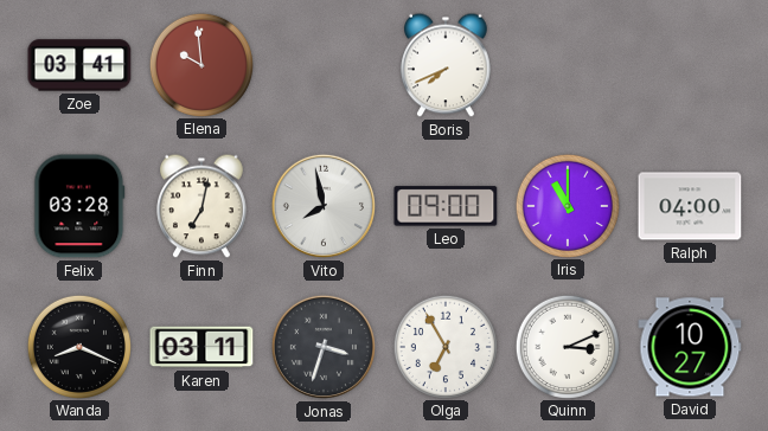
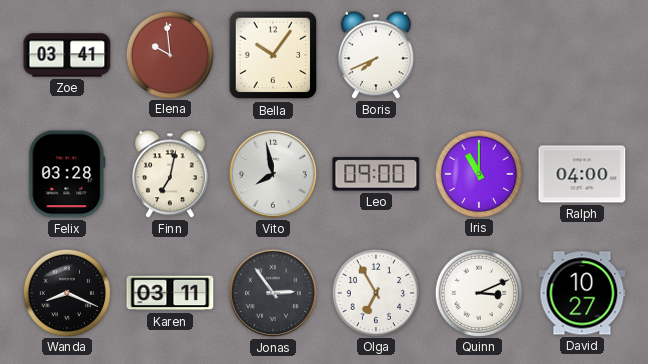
Bella: none -> 10:06
Jonas: 3:33 -> 2:54
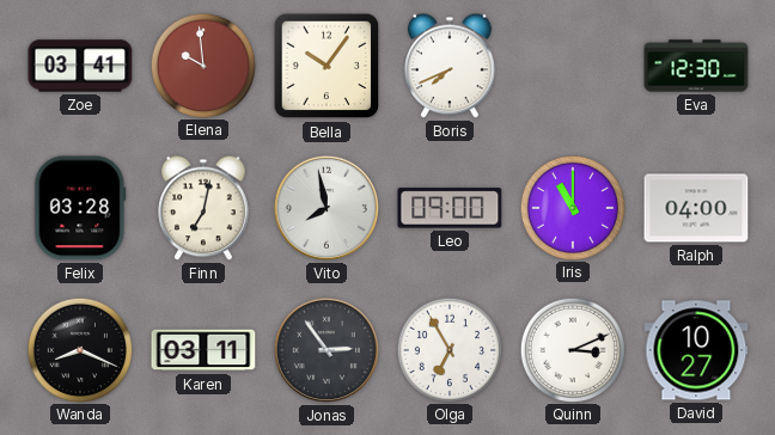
Eva: none -> 12:30
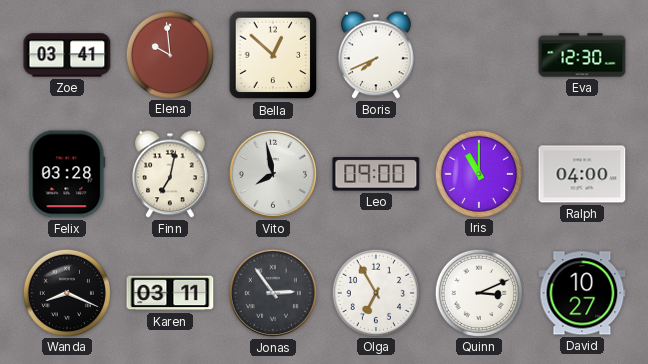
Bella: 10:06 -> 12:52
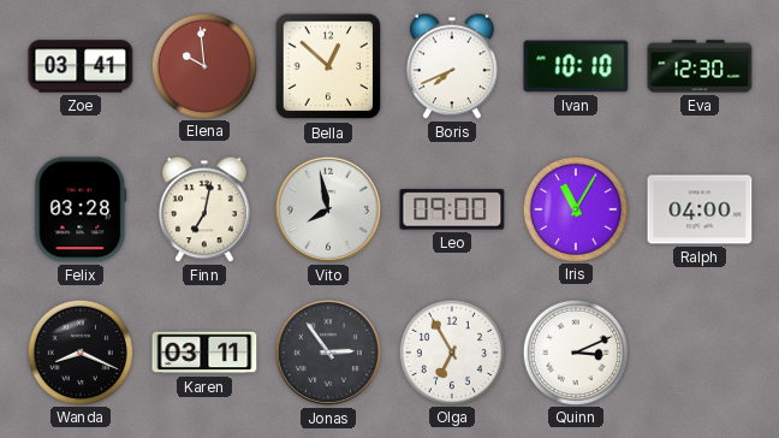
Ivan: none -> 10:10
Iris: 11:00 -> 11:05
David: 10:27 -> none
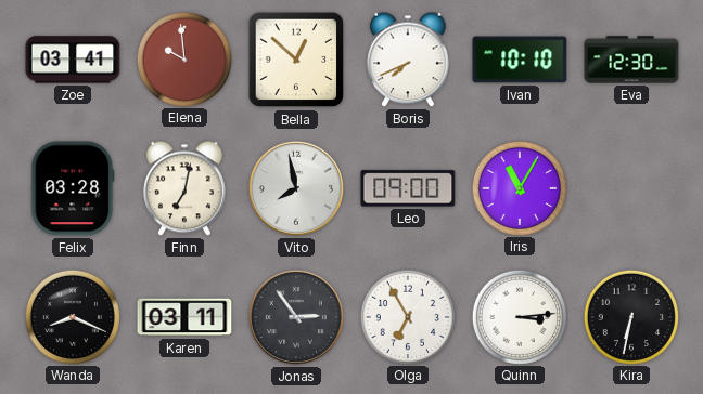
Ralph: 04:00 -> none
Quinn: 3:11 -> 3:14
Kira: none -> 6:32
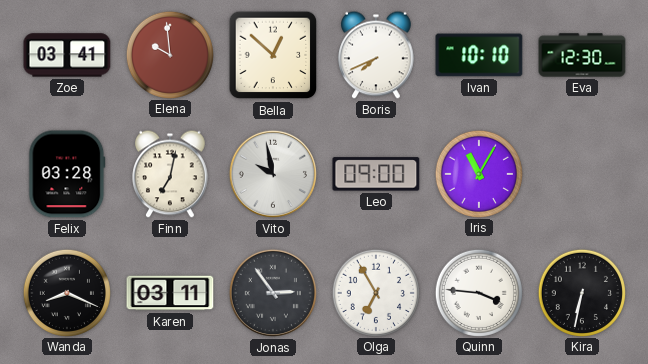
Vito: 7:58 -> 9:58
Quinn: 3:14 -> 3:46
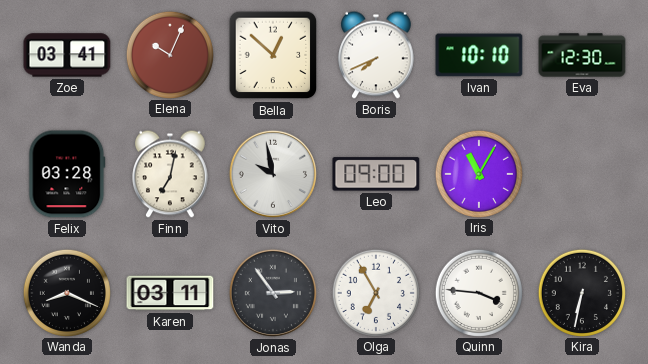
Elena: 9:59 -> 10:04
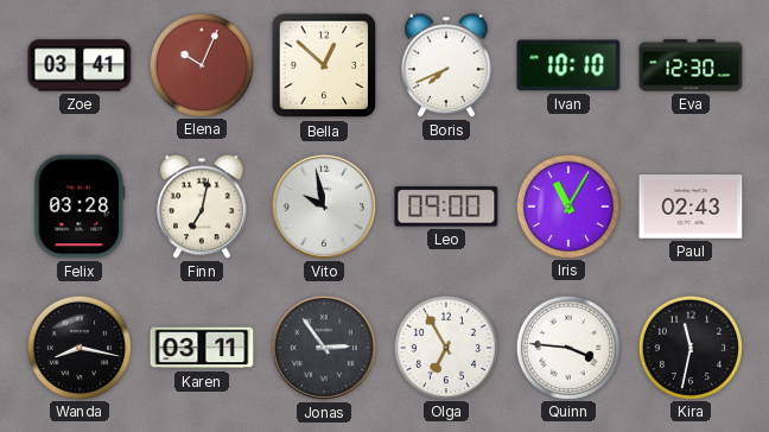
Paul: none -> 02:43
Wanda: 8:19 -> 8:17
Kira: 6:32 -> 11:32
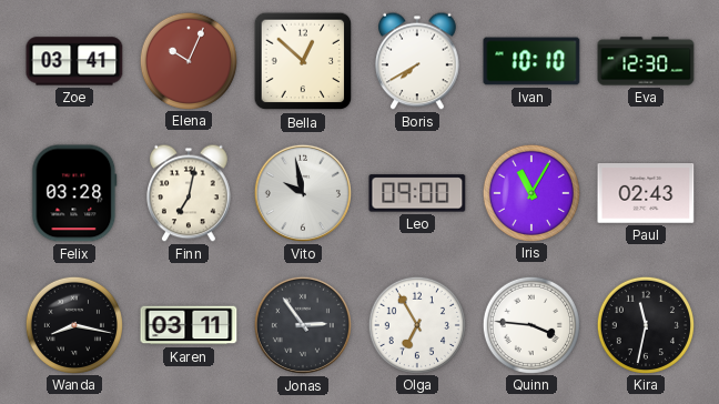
Boris: 7:41 -> 7:40
